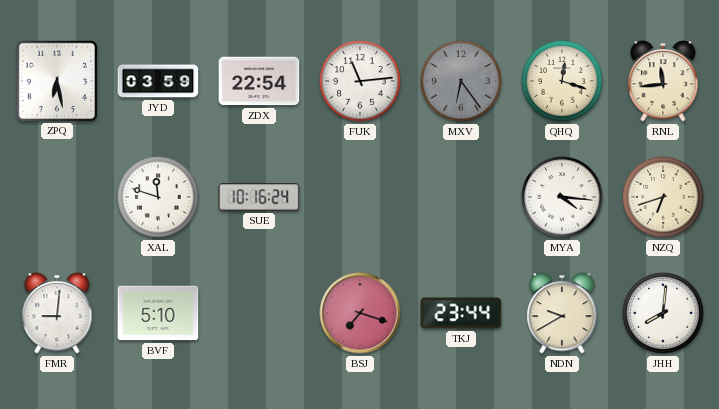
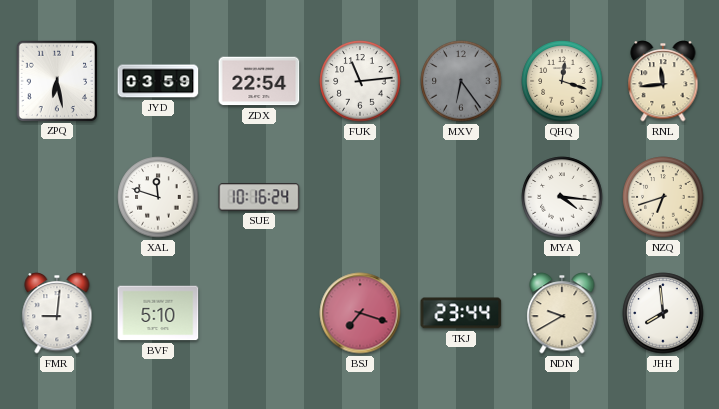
JHH: 8:01 -> 7:59
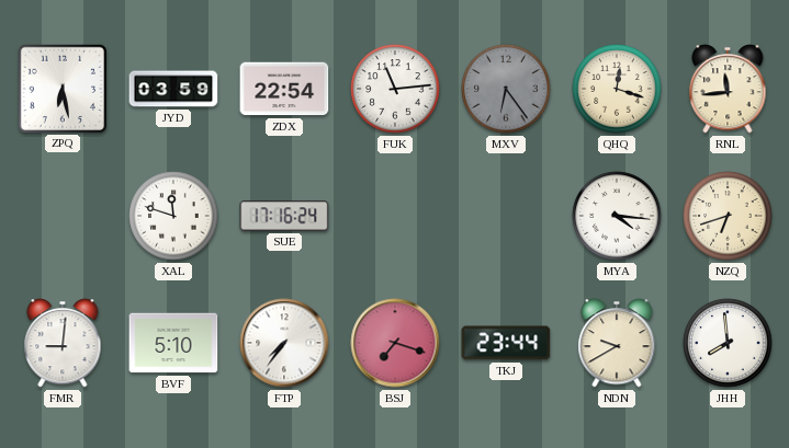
SUE: 10:16 -> 17:16
FTP: none -> 7:36
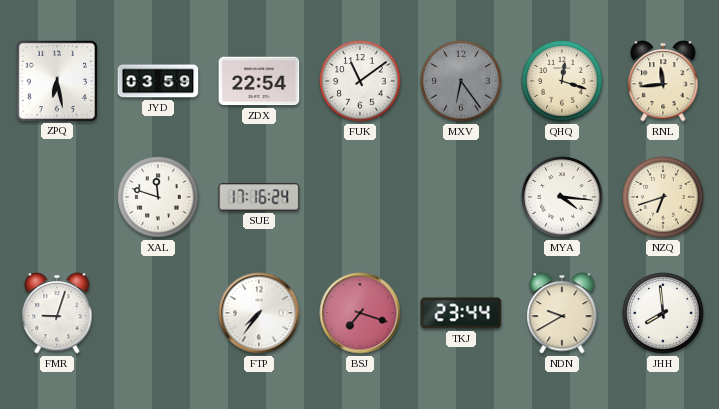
FUK: 11:14 -> 11:09
FMR: 9:01 -> 9:03
BVF: 5:10 -> none
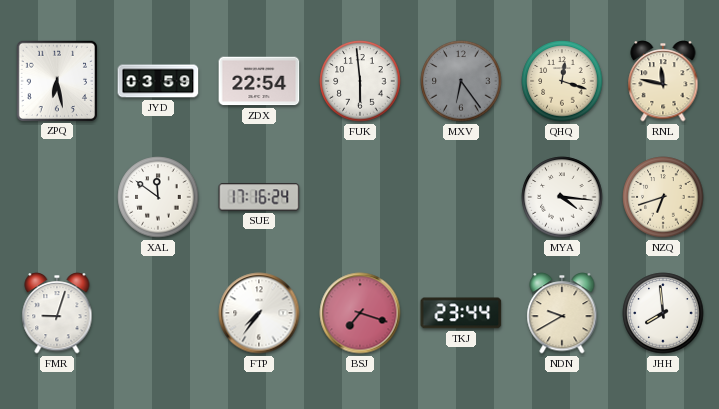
FUK: 11:09 -> 5:59
RNL: 11:44 -> 11:47
XAL: 11:48 -> 11:51
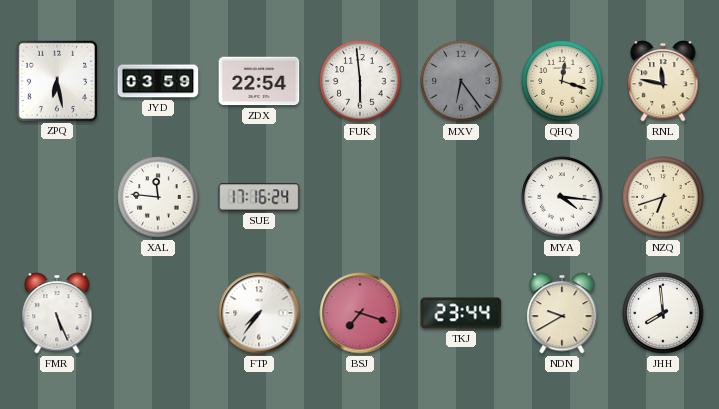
XAL: 11:51 -> 11:46
FMR: 9:03 -> 5:26
